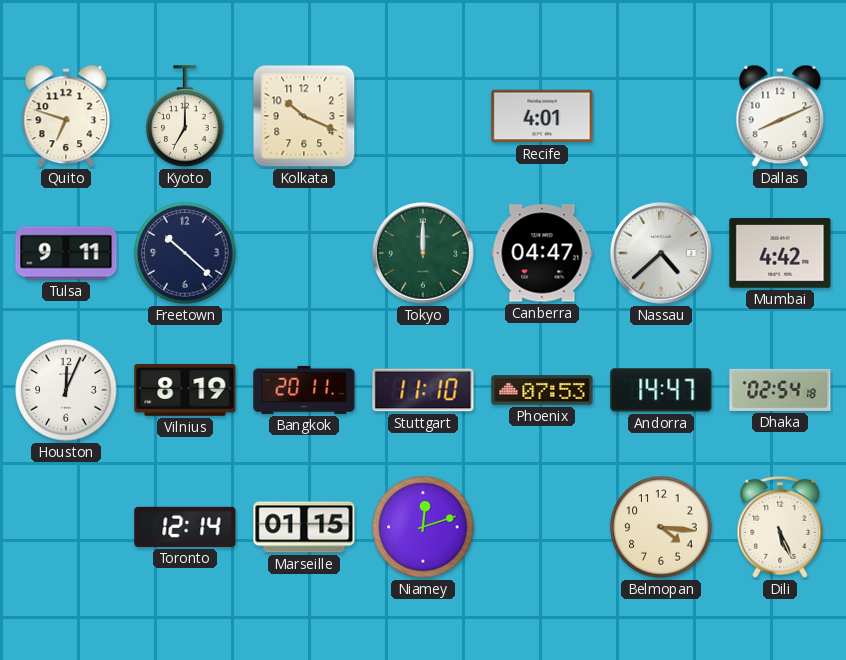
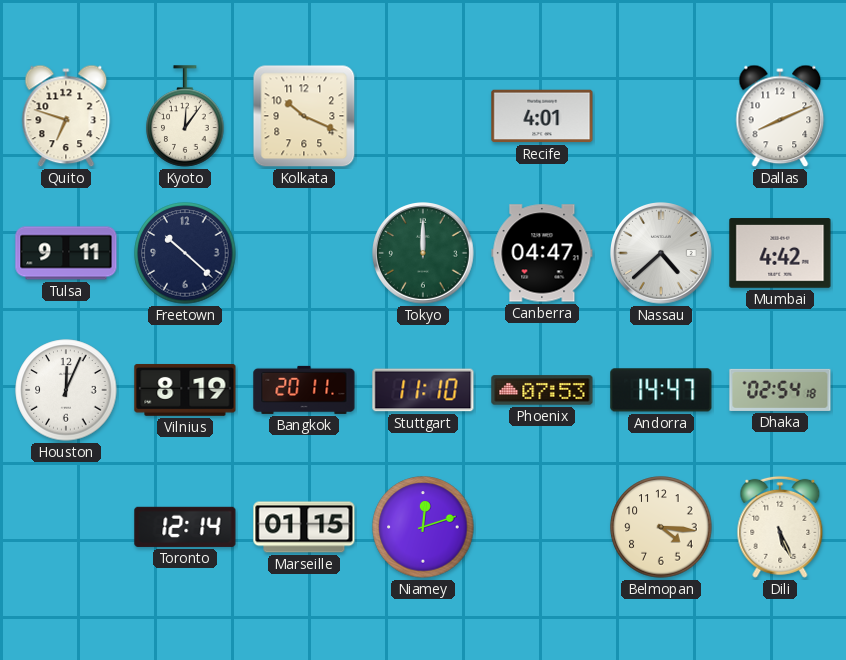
Kyoto: 7:00 -> 12:06
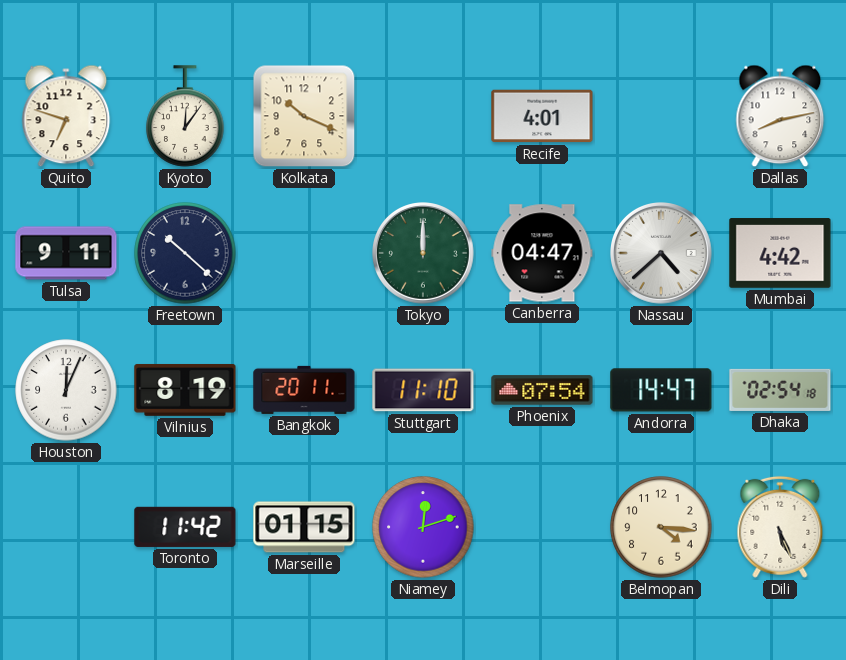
Dallas: 8:11 -> 8:13
Phoenix: 07:53 -> 07:54
Toronto: 12:14 -> 11:42
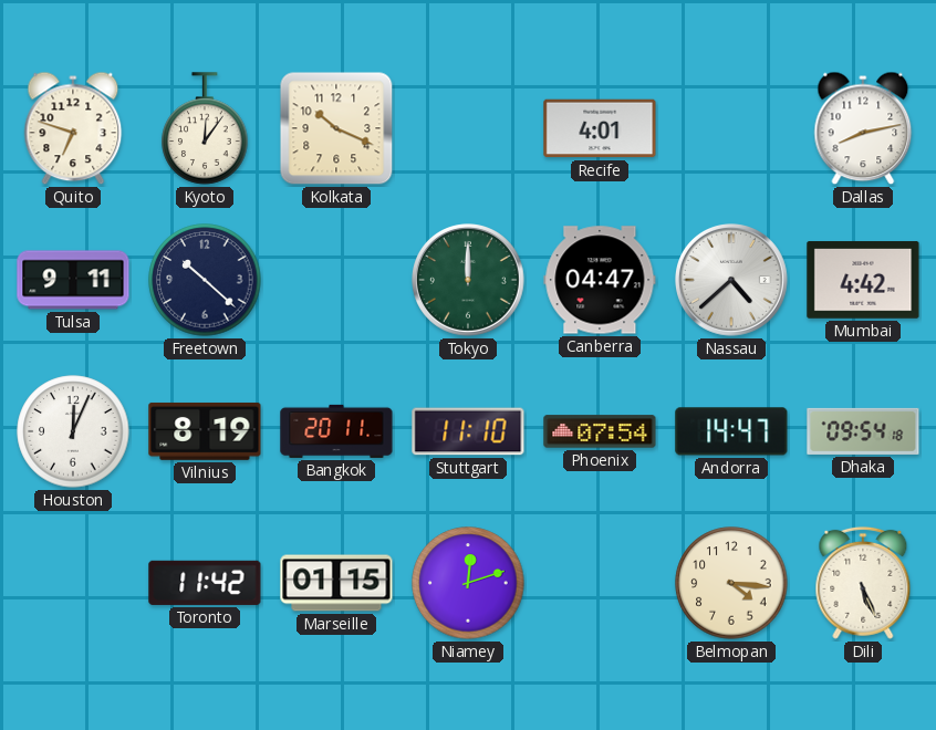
Dhaka: 02:54 -> 09:54
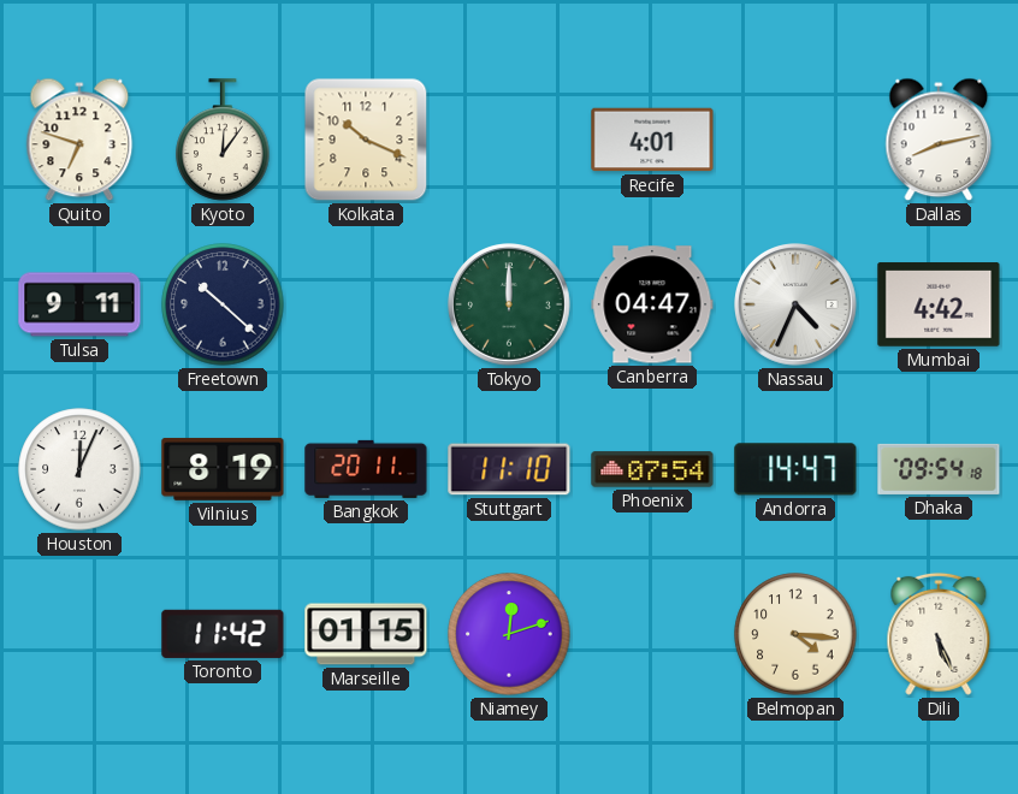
Nassau: 4:38 -> 4:34
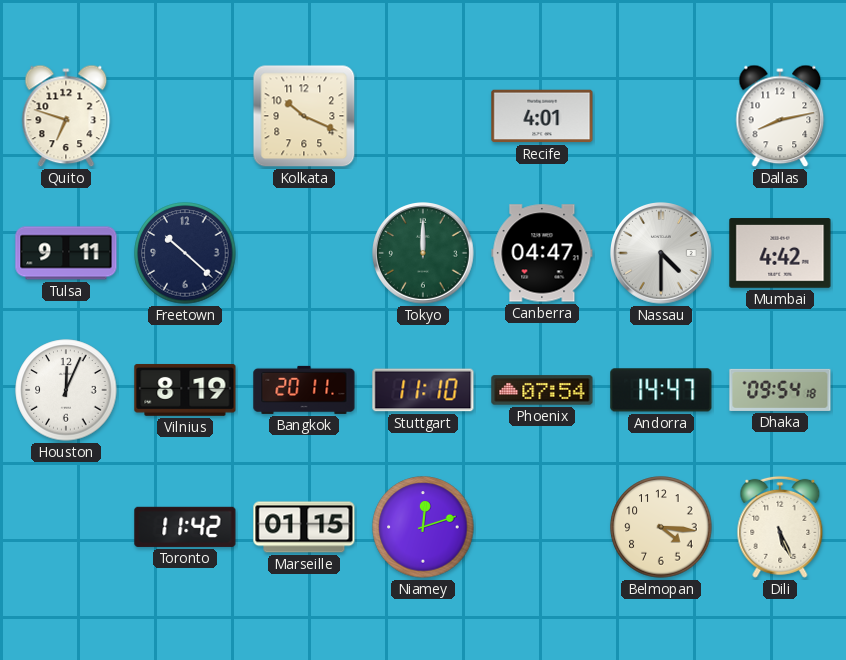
Kyoto: 12:06 -> none
Nassau: 4:34 -> 4:30
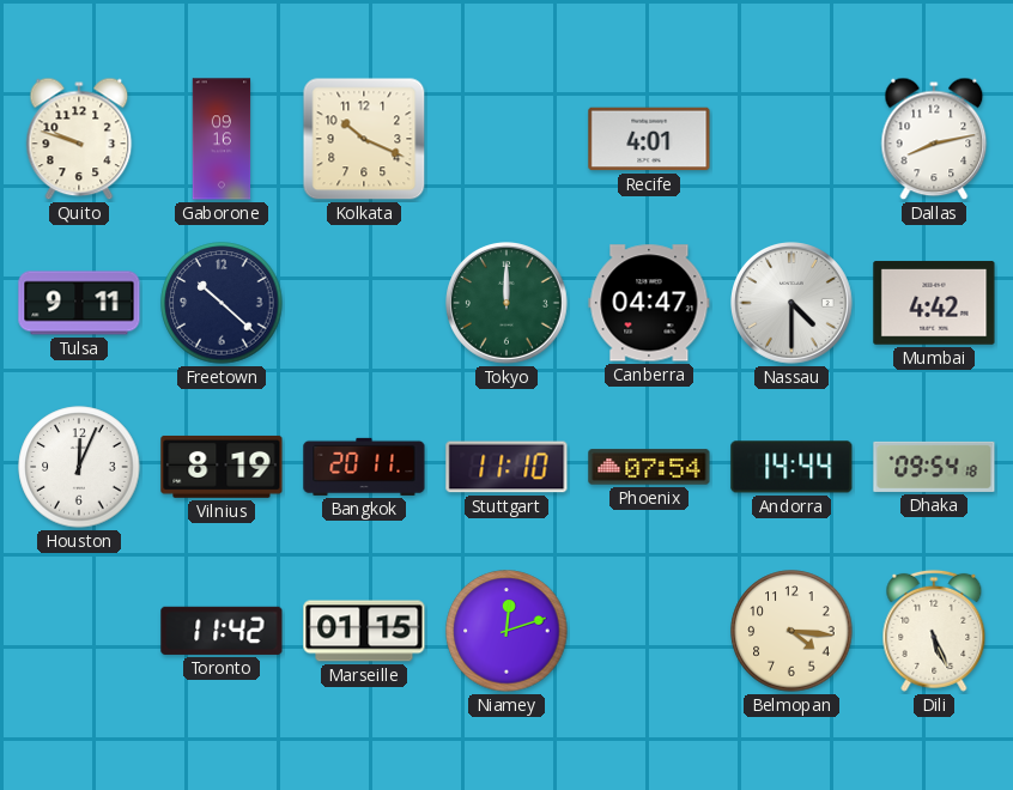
Quito: 6:48 -> 9:48
Gaborone: none -> 09:16
Andorra: 14:47 -> 14:44
